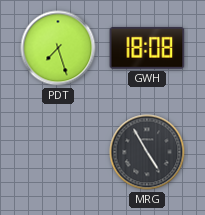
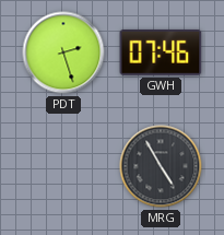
PDT: 7:27 -> 2:27
GWH: 18:08 -> 07:46
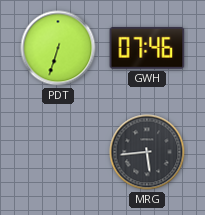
PDT: 2:27 -> 6:33
MRG: 4:55 -> 5:44
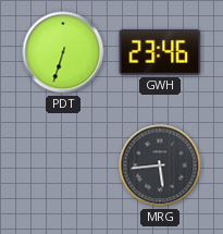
GWH: 07:46 -> 23:46
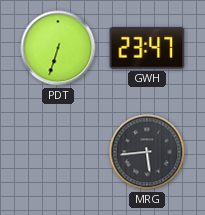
GWH: 23:46 -> 23:47
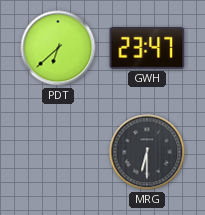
PDT: 6:33 -> 6:38
MRG: 5:44 -> 6:30
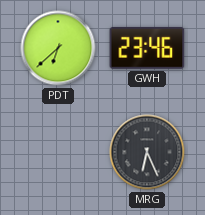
GWH: 23:47 -> 23:46
MRG: 6:30 -> 6:26
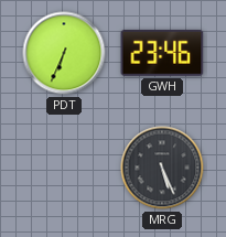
PDT: 6:38 -> 6:34
MRG: 6:26 -> 5:26
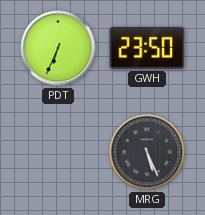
GWH: 23:46 -> 23:50
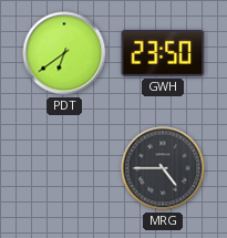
PDT: 6:34 -> 6:39
MRG: 5:26 -> 4:45
